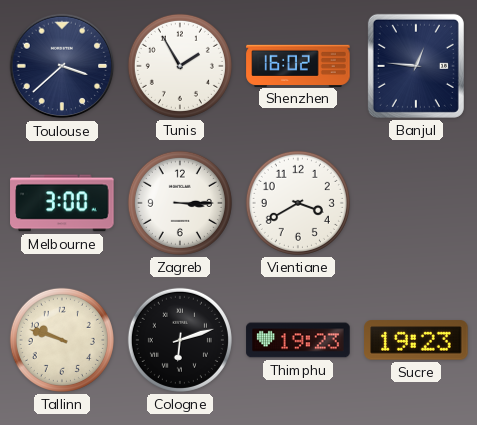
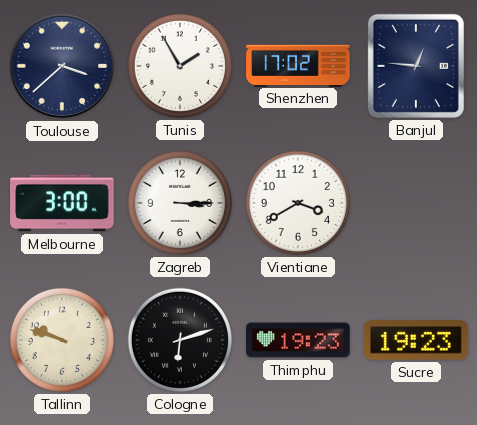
Shenzhen: 16:02 -> 17:02
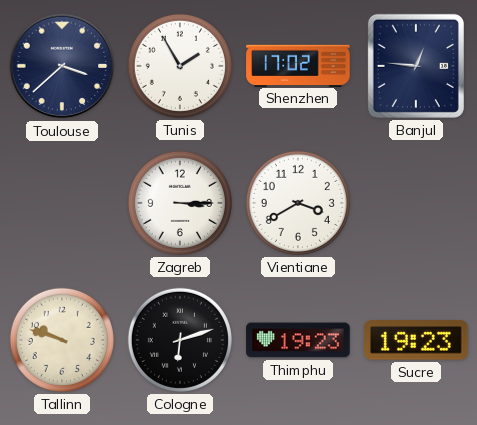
Melbourne: 3:00 -> none
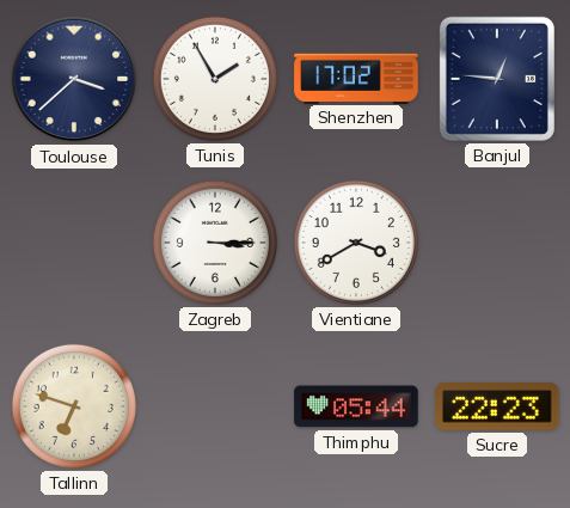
Tallinn: 9:48 -> 6:48
Cologne: 6:12 -> none
Thimphu: 19:23 -> 05:44
Sucre: 19:23 -> 22:23
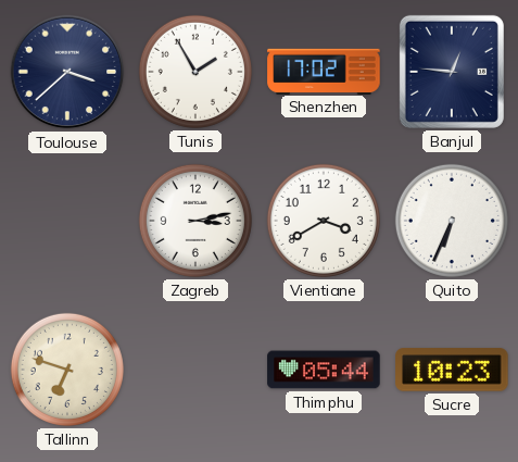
Zagreb: 3:15 -> 3:13
Quito: none -> 6:34
Sucre: 22:23 -> 10:23
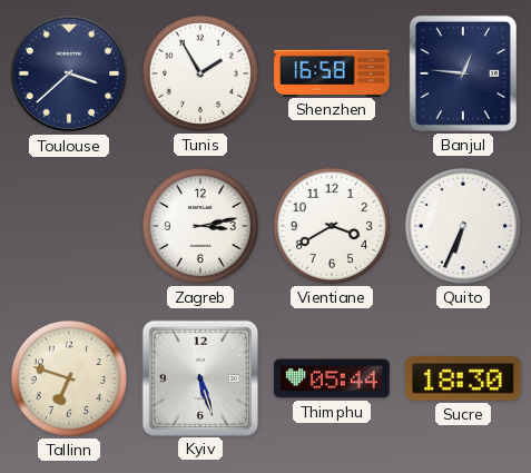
Shenzhen: 17:02 -> 16:58
Kyiv: none -> 5:27
Sucre: 10:23 -> 18:30
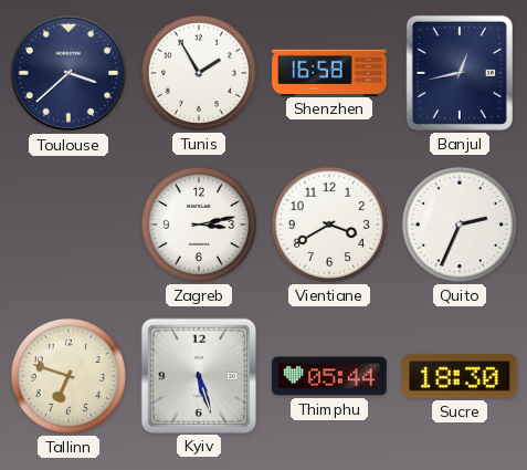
Banjul: 12:46 -> 12:43
Quito: 6:34 -> 2:34
